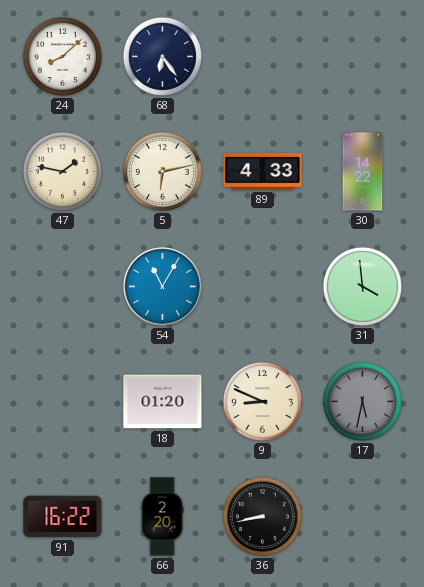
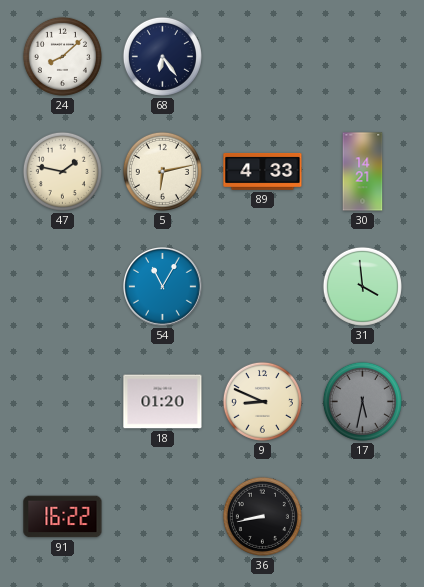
30: 14:22 -> 14:21
66: 2:20 -> none
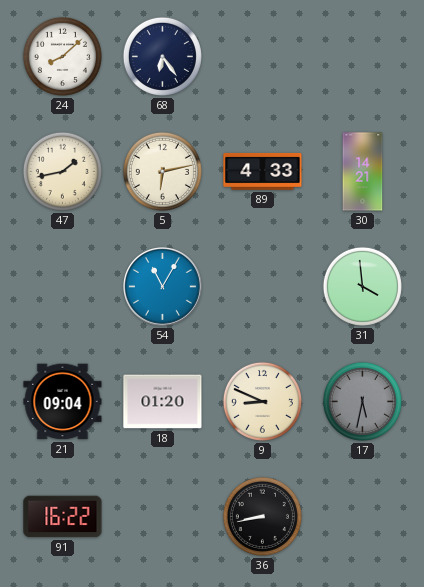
47: 1:47 -> 1:43
21: none -> 09:04
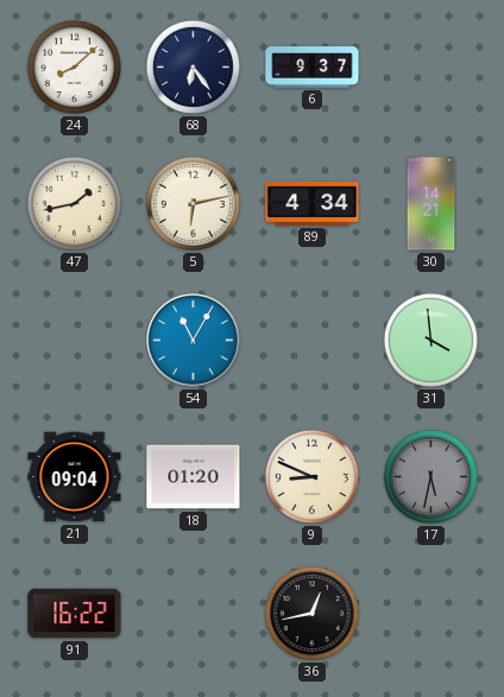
6: none -> 9:37
89: 4:33 -> 4:34
36: 8:43 -> 12:43
